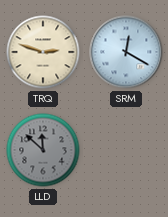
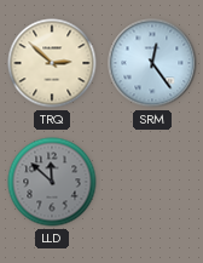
TRQ: 2:48 -> 2:52
SRM: 12:20 -> 12:24
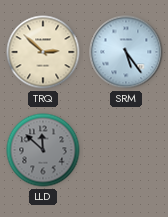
SRM: 12:24 -> 5:24
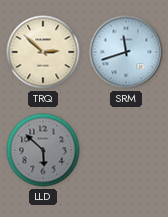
SRM: 5:24 -> 11:42
LLD: 11:52 -> 5:52
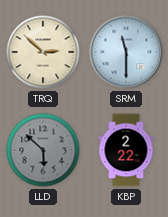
SRM: 11:42 -> 11:30
KBP: none -> 2:22
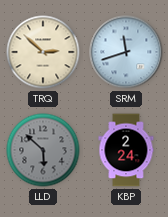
SRM: 11:30 -> 11:42
KBP: 2:22 -> 2:24
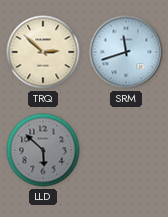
KBP: 2:24 -> none
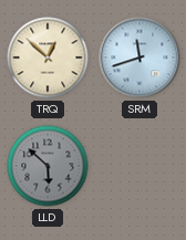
TRQ: 2:52 -> 12:52
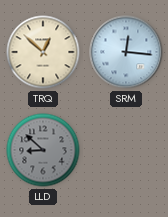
SRM: 11:42 -> 12:16
LLD: 5:52 -> 8:52
